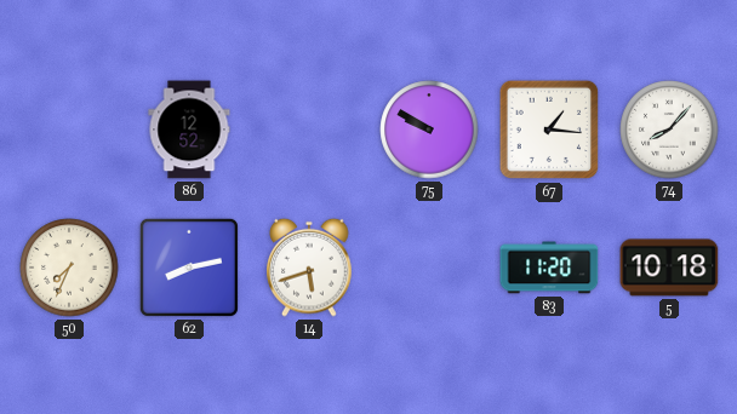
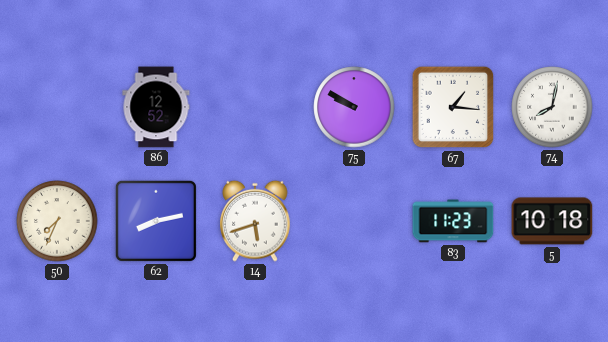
74: 8:07 -> 8:02
83: 11:20 -> 11:23
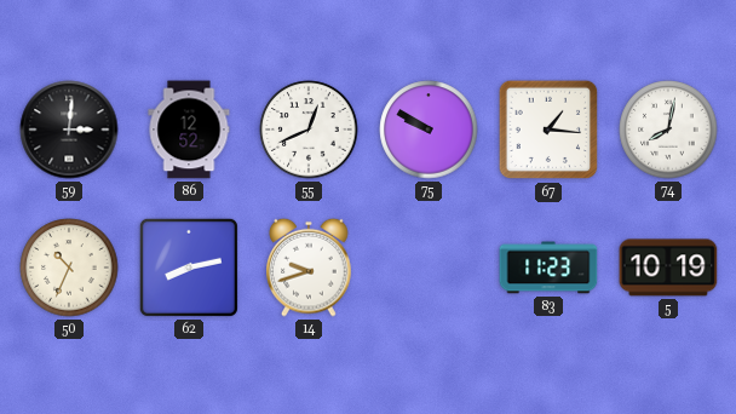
59: none -> 3:01
55: none -> 12:41
50: 7:34 -> 10:34
14: 5:42 -> 9:42
5: 10:18 -> 10:19
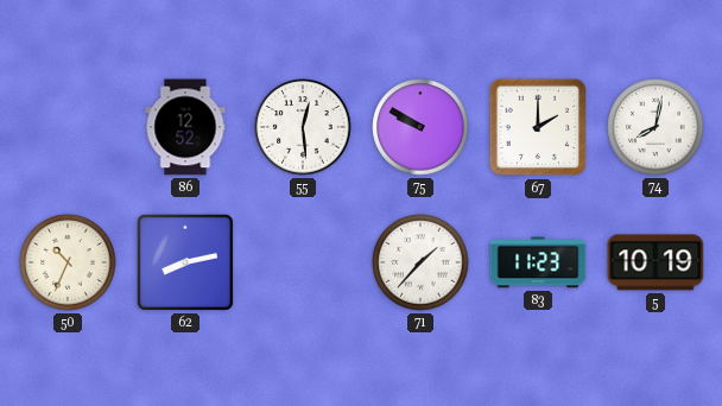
59: 3:01 -> none
55: 12:41 -> 12:29
67: 1:16 -> 2:00
14: 9:42 -> none
71: none -> 1:37
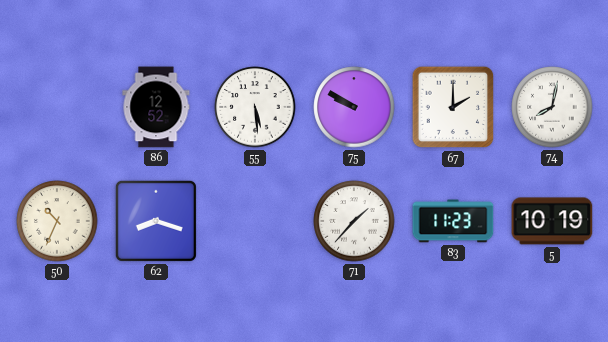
55: 12:29 -> 5:29
62: 8:13 -> 8:18
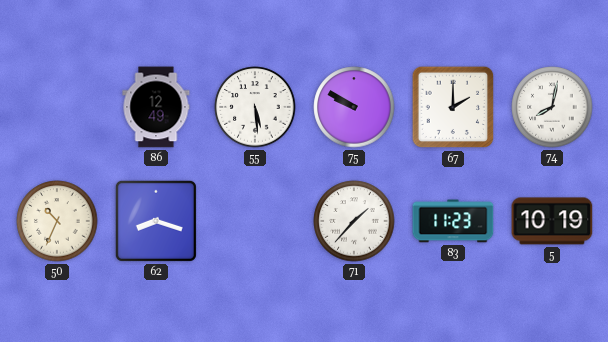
86: 12:52 -> 12:49
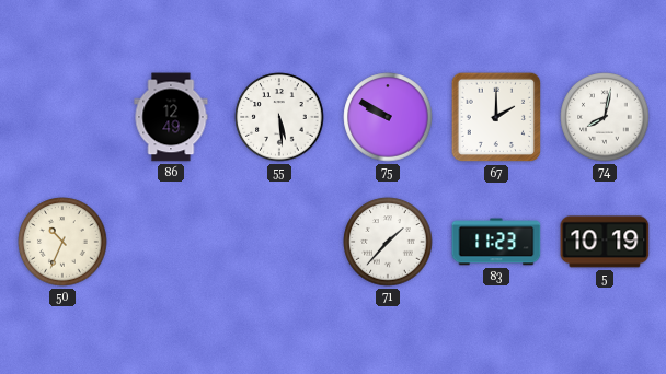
62: 8:18 -> none
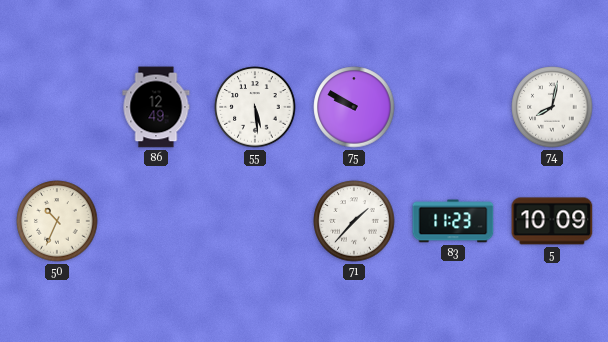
67: 2:00 -> none
5: 10:19 -> 10:09
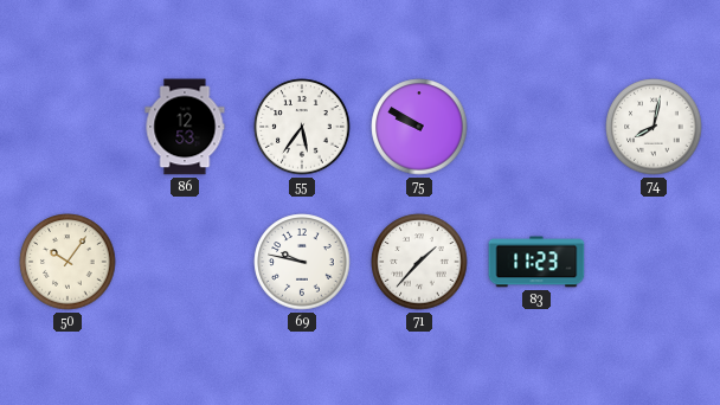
86: 12:49 -> 12:53
55: 5:29 -> 5:36
50: 10:34 -> 10:06
69: none -> 9:47
5: 10:09 -> none
